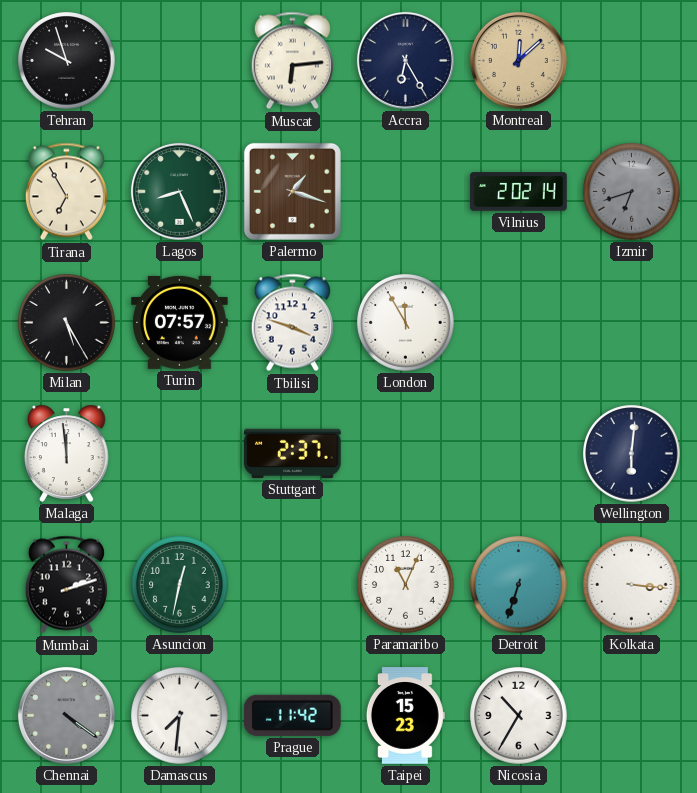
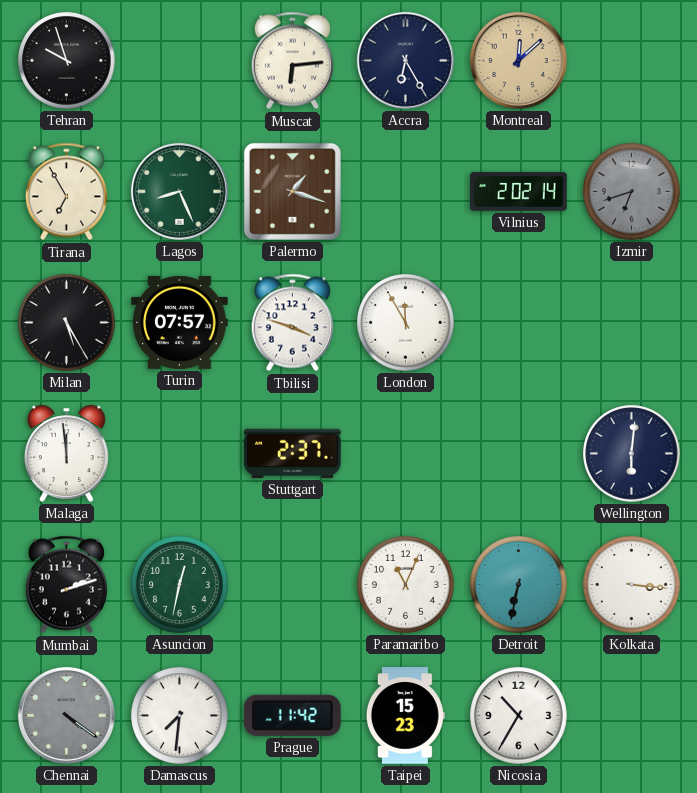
Detroit: 6:33 -> 6:32
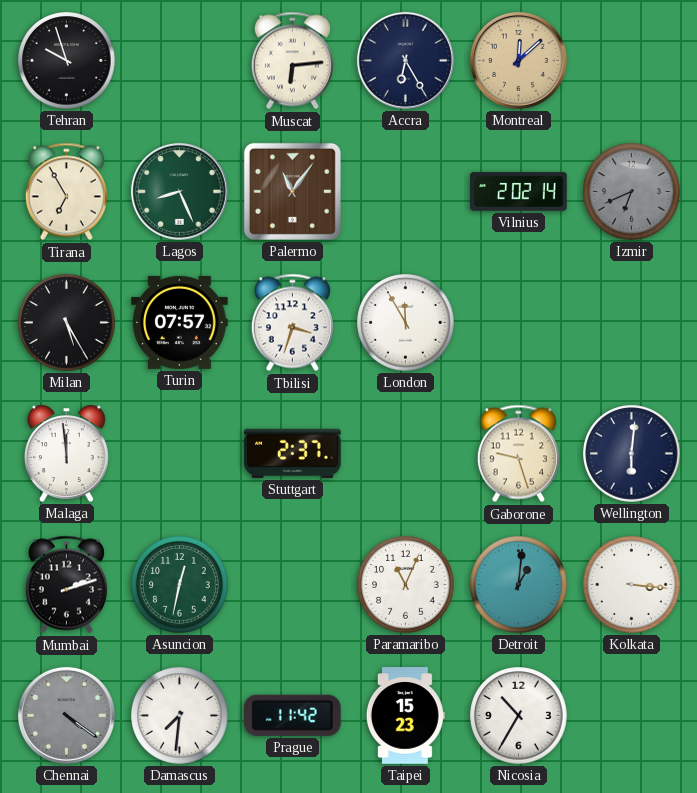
Palermo: 1:18 -> 11:06
Izmir: 6:42 -> 6:41
Tbilisi: 3:48 -> 3:33
Gaborone: none -> 9:27
Detroit: 6:32 -> 1:01
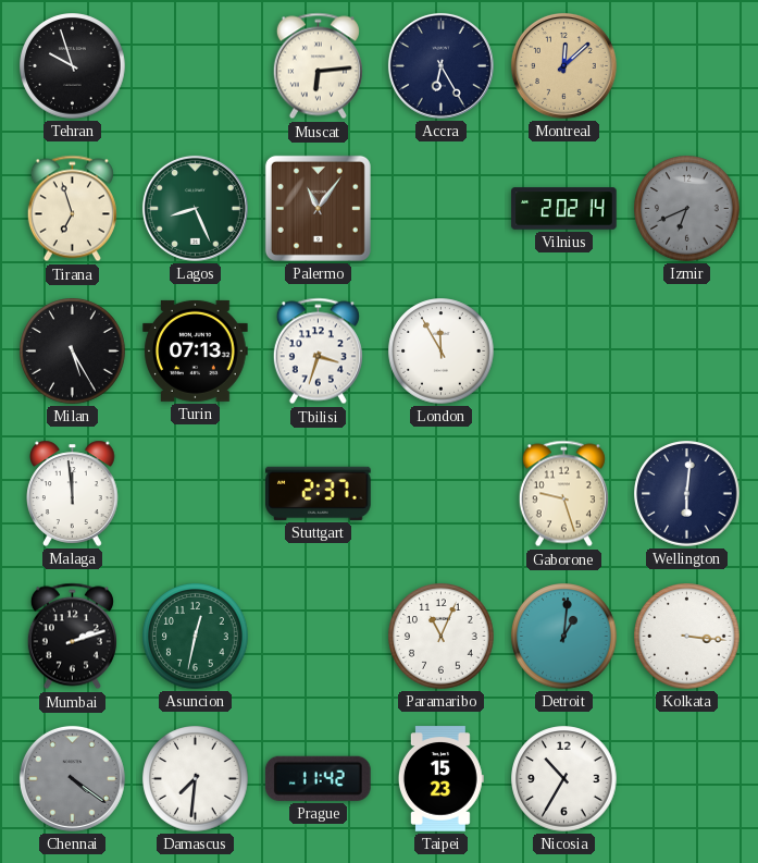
Tirana: 6:55 -> 6:57
Turin: 07:57 -> 07:13
